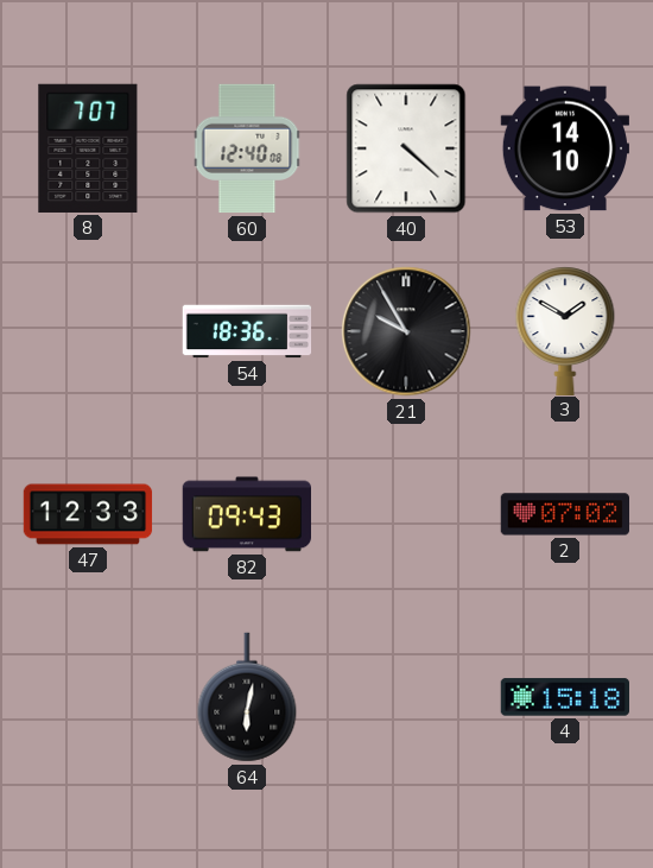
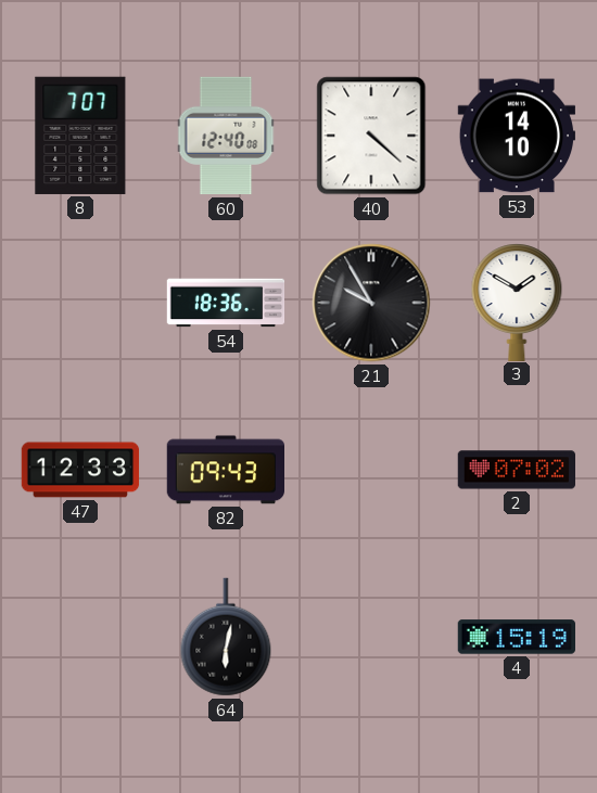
4: 15:18 -> 15:19
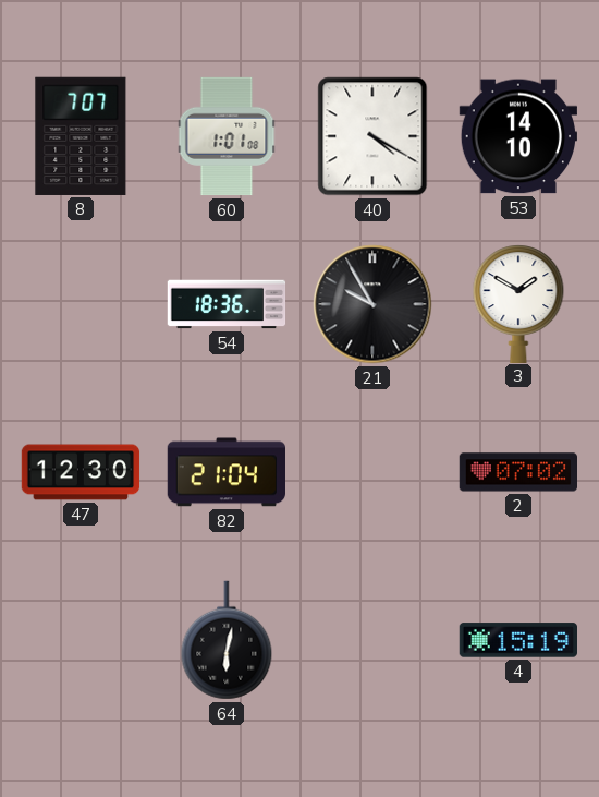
60: 12:40 -> 1:01
40: 4:22 -> 4:20
47: 12:33 -> 12:30
82: 09:43 -> 21:04
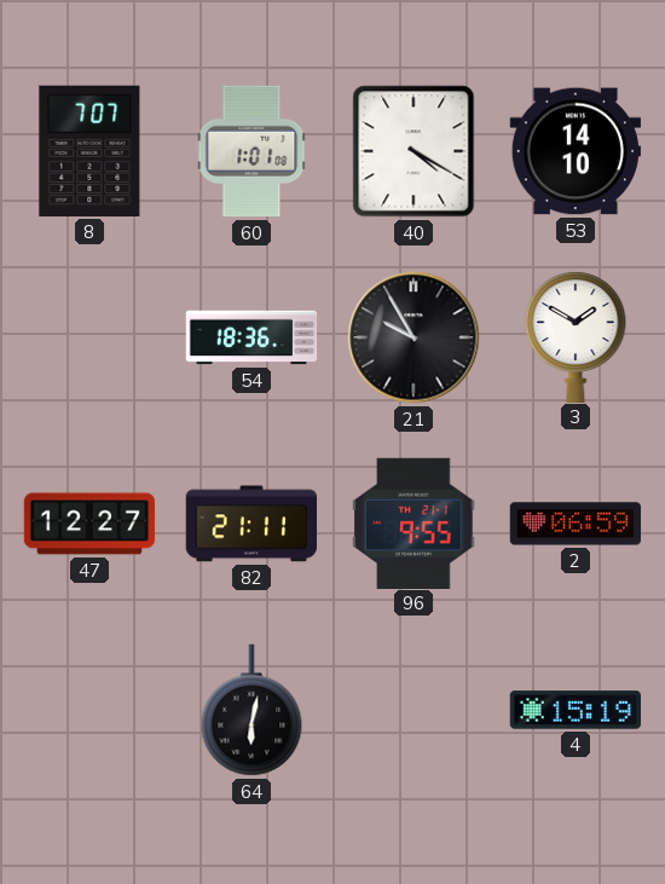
47: 12:30 -> 12:27
82: 21:04 -> 21:11
96: none -> 9:55
2: 07:02 -> 06:59
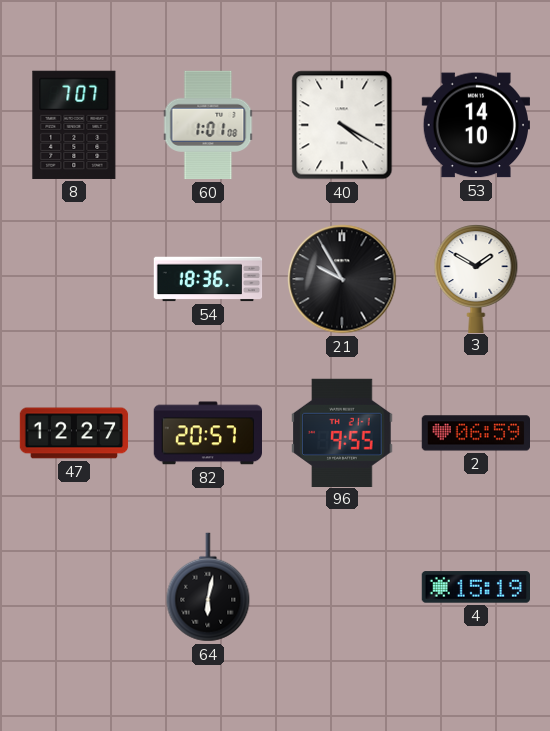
82: 21:11 -> 20:57
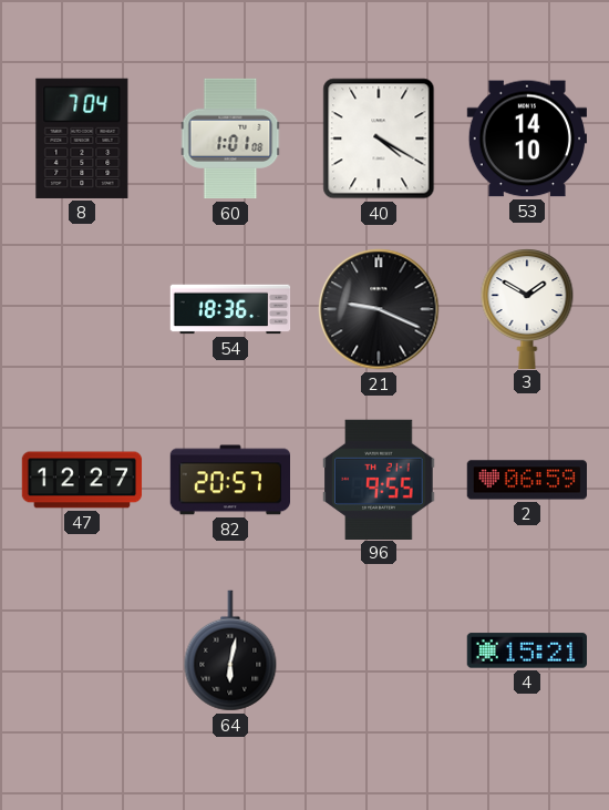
8: 7:07 -> 7:04
21: 9:55 -> 9:19
4: 15:19 -> 15:21
